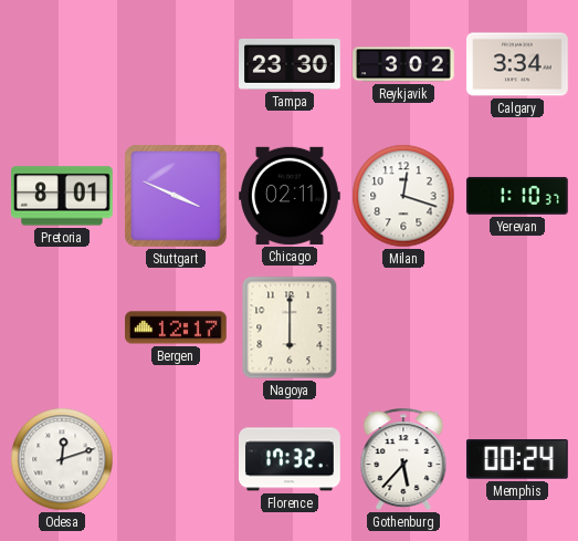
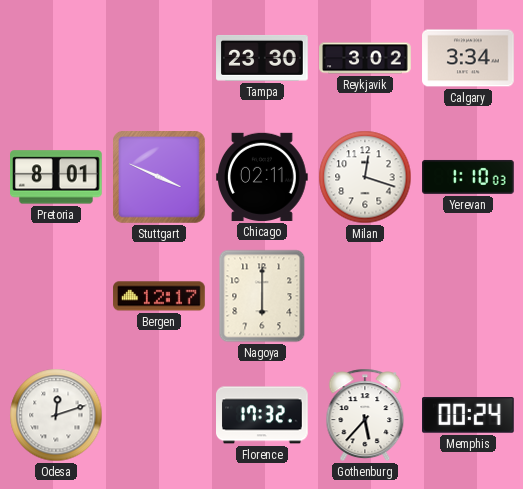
Yerevan: 1:10:37 -> 1:10:03
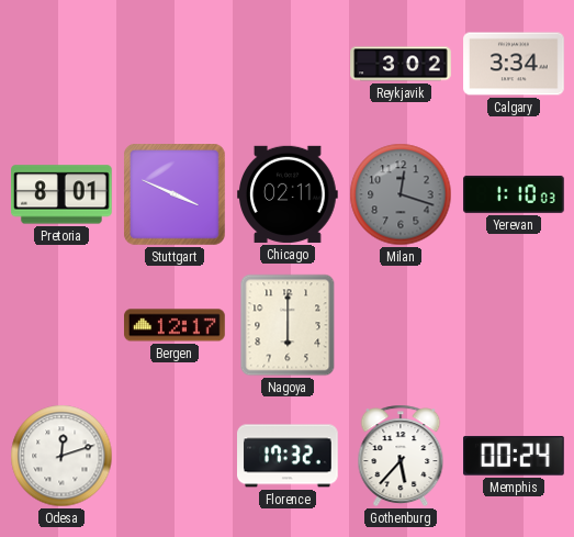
Tampa: 23:30 -> none
Milan dial: white -> grey
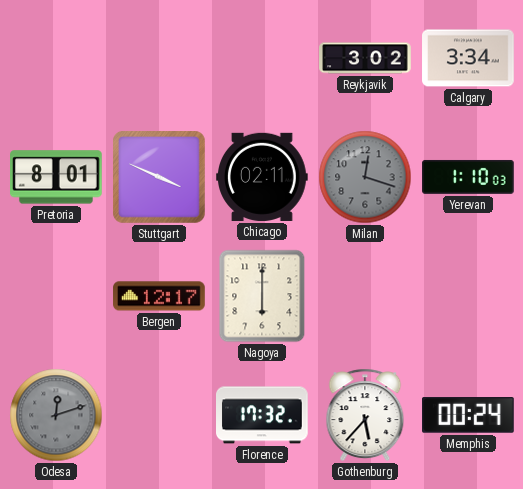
Odesa dial: white -> grey
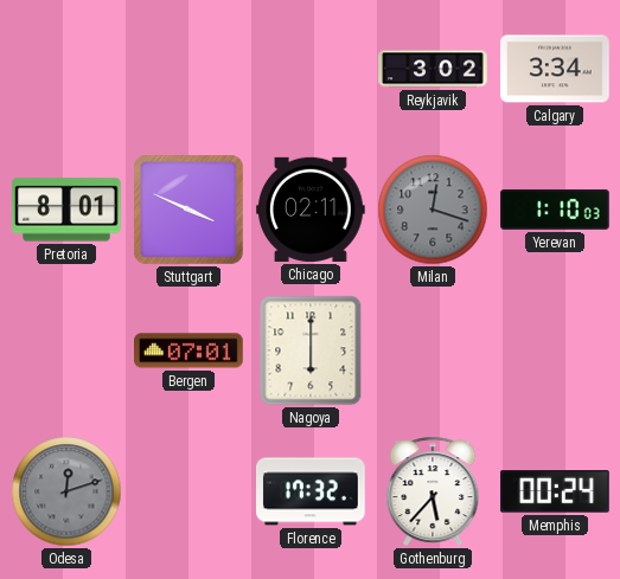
Bergen: 12:17 -> 07:01
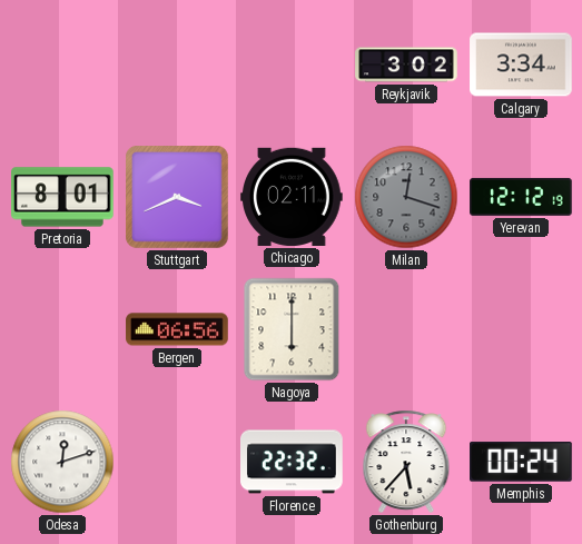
Stuttgart: 3:49 -> 3:41
Yerevan: 1:10 -> 12:12
Bergen: 07:01 -> 06:56
Odesa dial: grey -> white
Florence: 17:32 -> 22:32
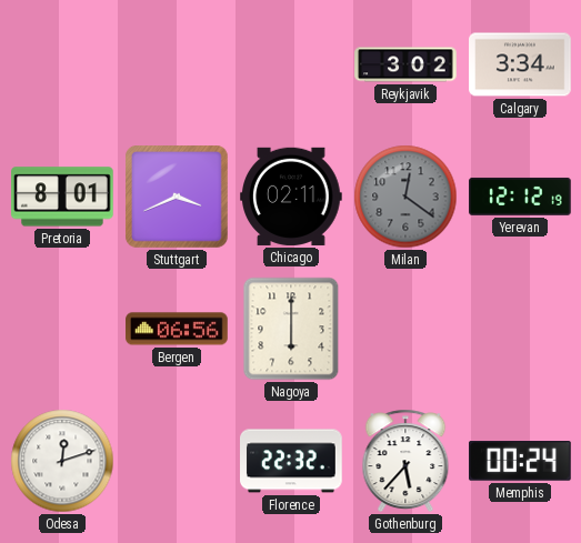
Milan: 12:18 -> 12:21
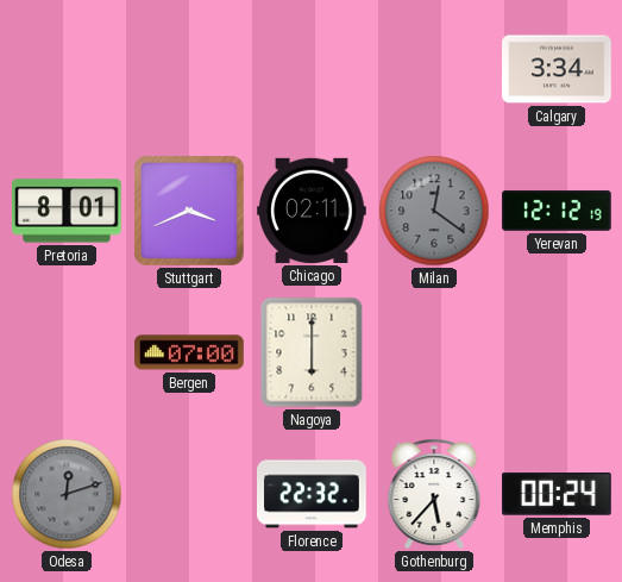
Reykjavik: 3:02 -> none
Bergen: 06:56 -> 07:00
Odesa dial: white -> grey
